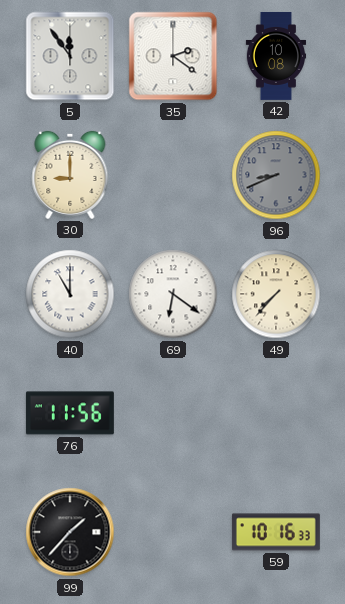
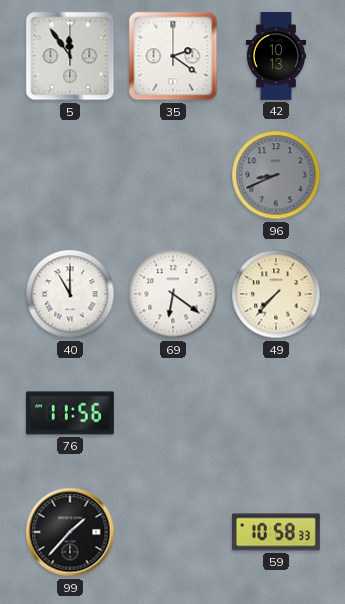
42: 10:08 -> 10:13
30: 9:00 -> none
59: 10:16 -> 10:58
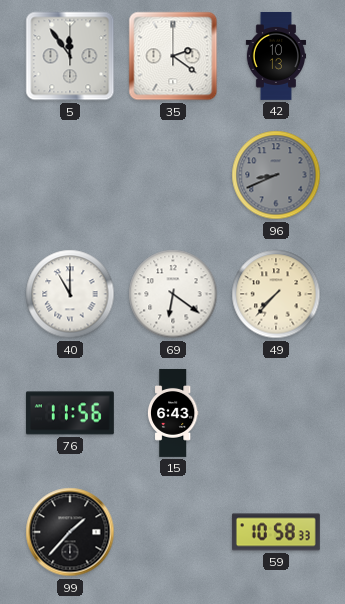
15: none -> 6:43
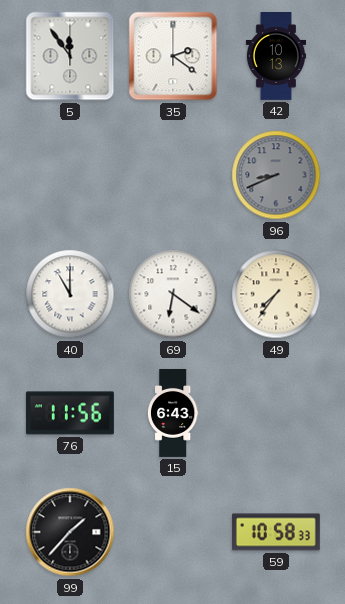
49: 7:37 -> 7:36
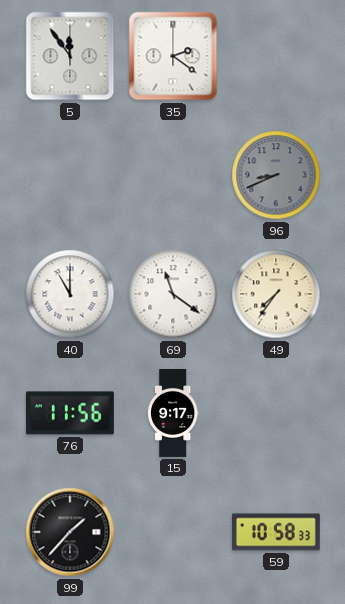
42: 10:13 -> none
69: 6:21 -> 11:21
15: 6:43 -> 9:17
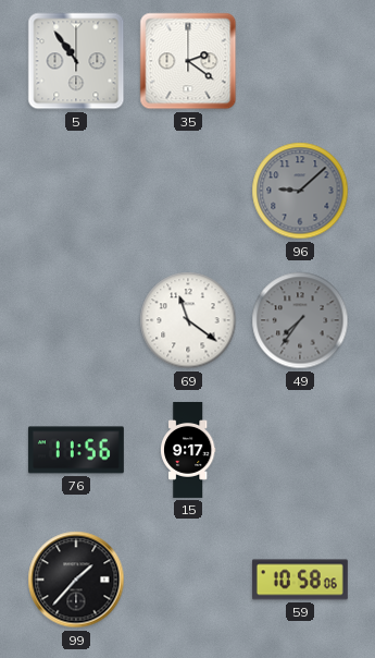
5: 11:54 -> 10:54
96: 8:41 -> 9:08
40: 11:00 -> none
49 dial: cream -> grey
59: 10:58:33 -> 10:58:06
